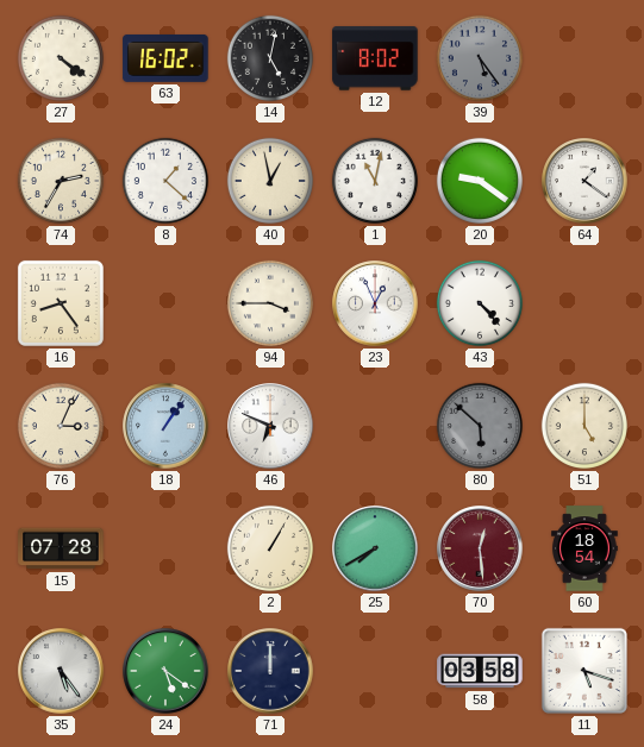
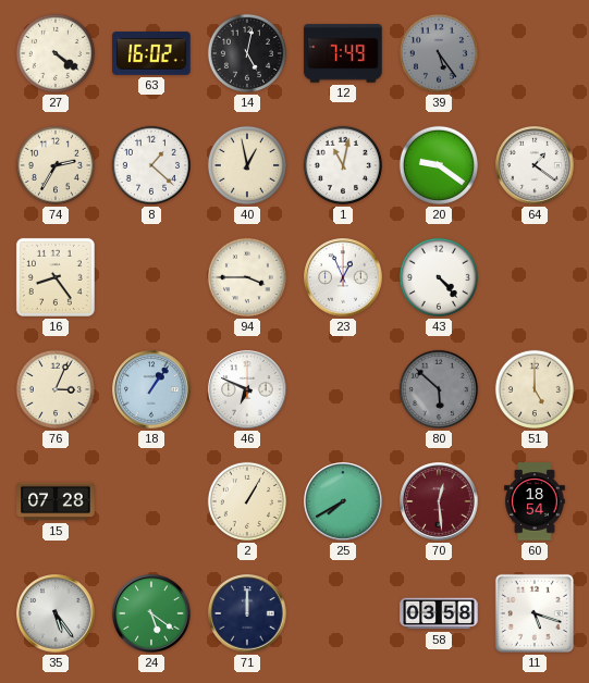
12: 8:02 -> 7:49
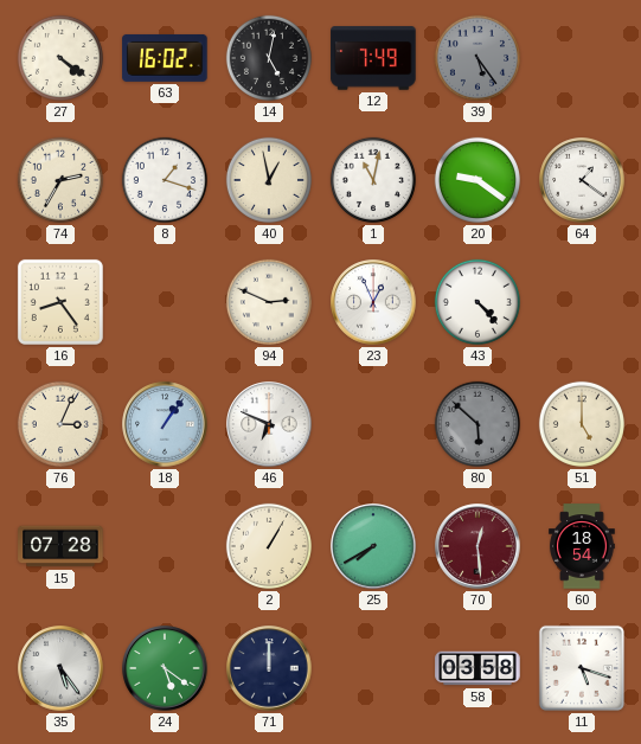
8: 1:22 -> 1:18
94: 3:45 -> 2:49
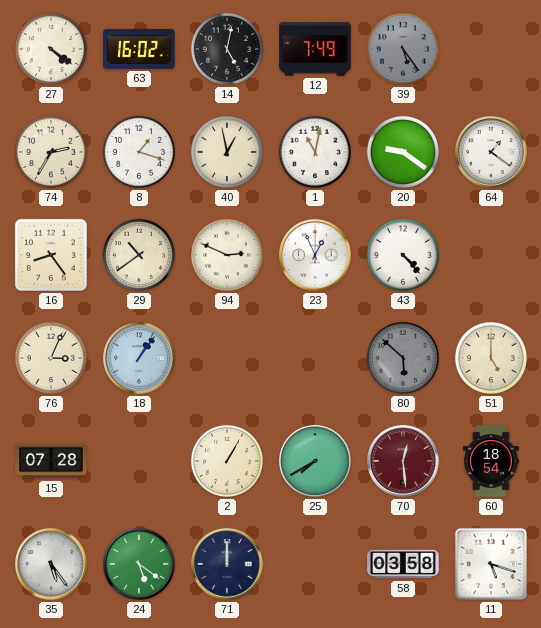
29: none -> 10:39
46: 6:49 -> none
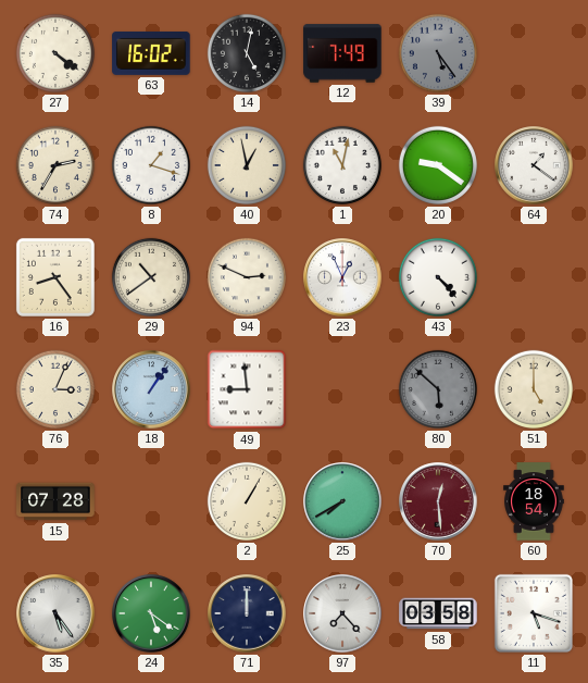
49: none -> 8:59
97: none -> 7:23
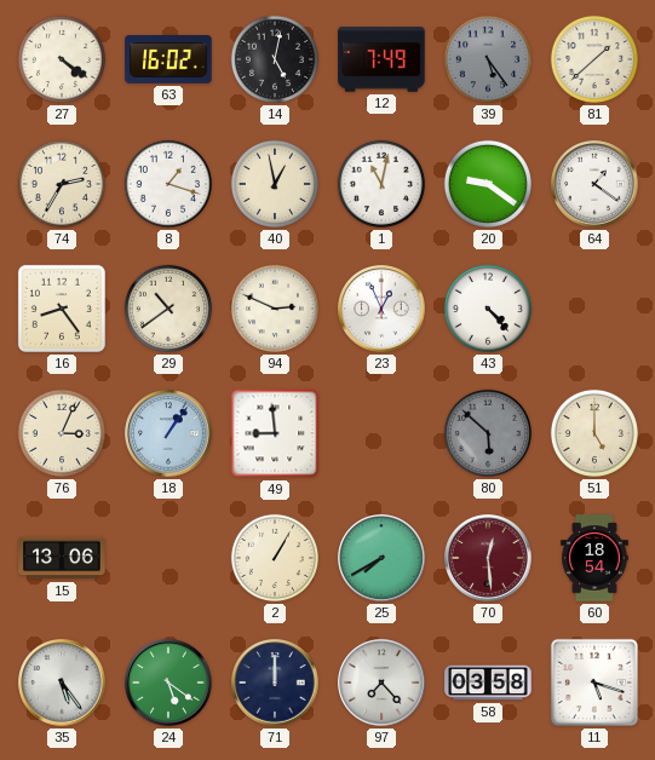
81: none -> 1:38
15: 07:28 -> 13:06
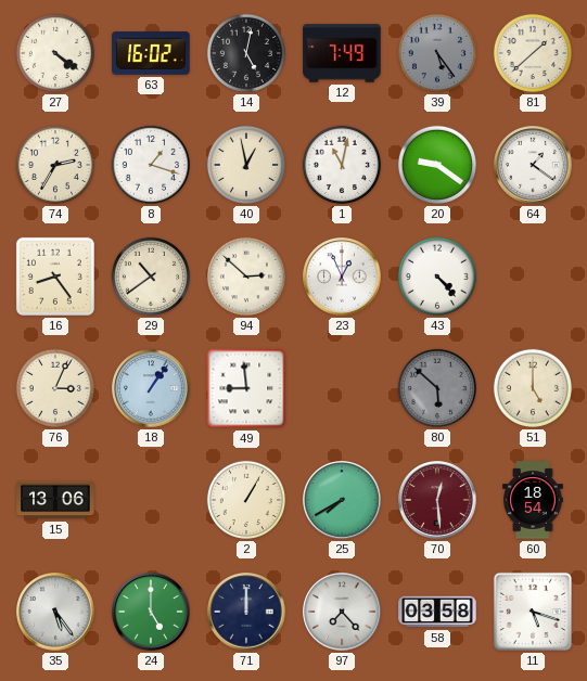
94: 2:49 -> 2:52
24: 5:21 -> 5:00
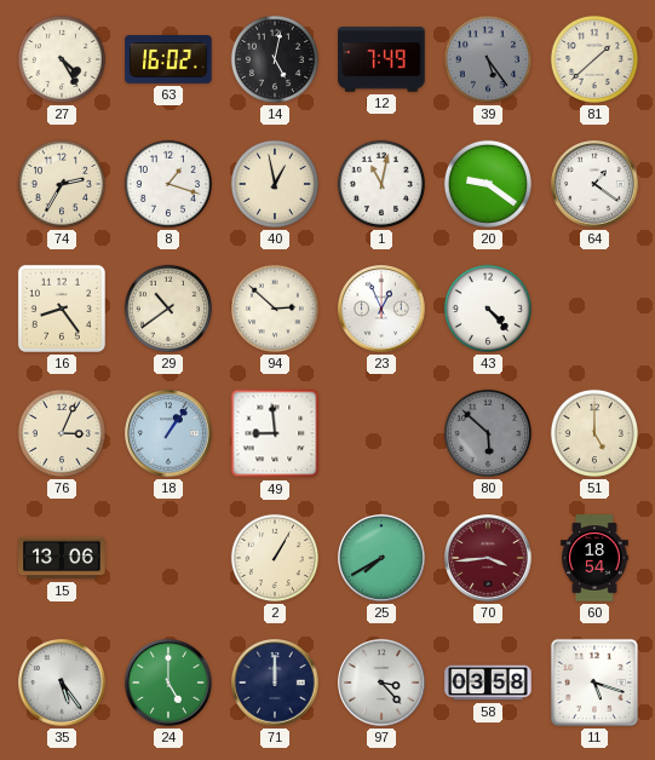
27: 4:21 -> 4:25
70: 12:29 -> 3:44
97: 7:23 -> 3:23
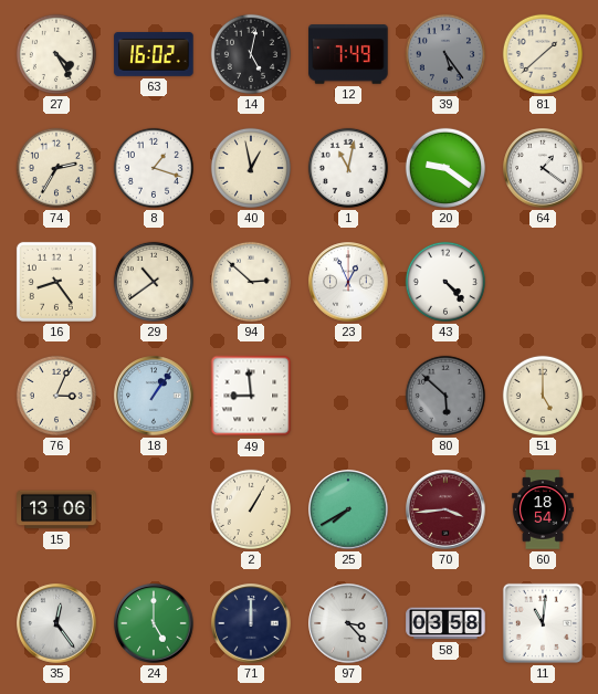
35: 5:24 -> 12:24
11: 5:18 -> 11:01
